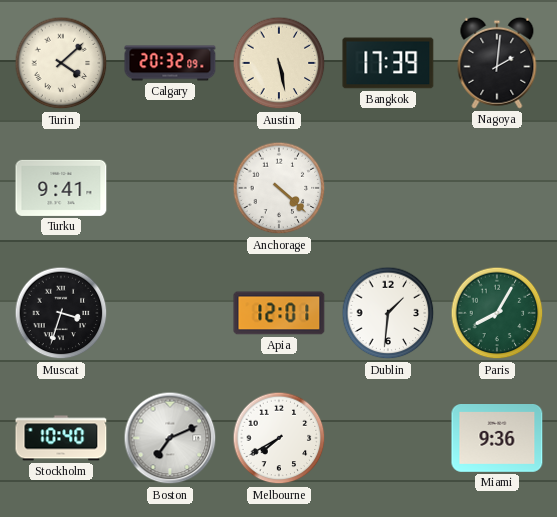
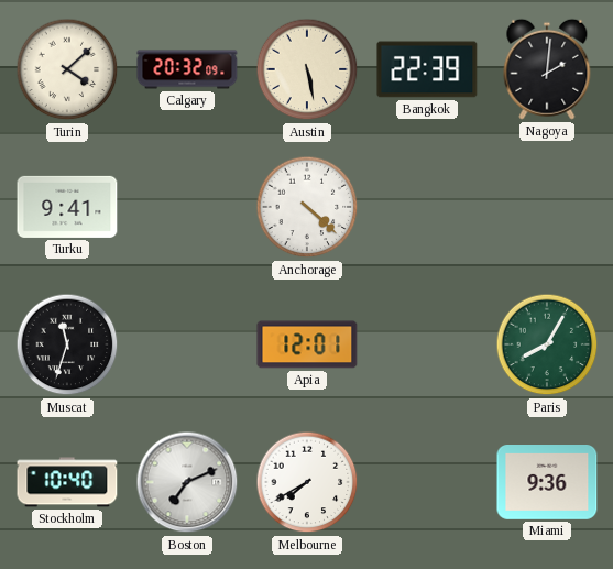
Bangkok: 17:39 -> 22:39
Muscat: 3:33 -> 11:33
Dublin: 1:31 -> none
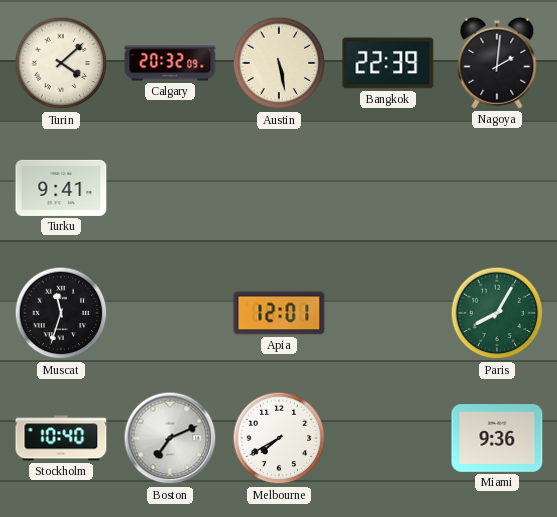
Anchorage: 4:22 -> none
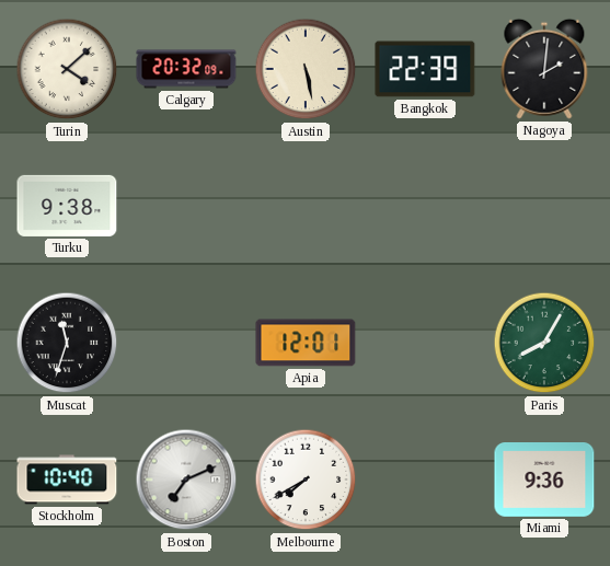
Turku: 9:41 -> 9:38
